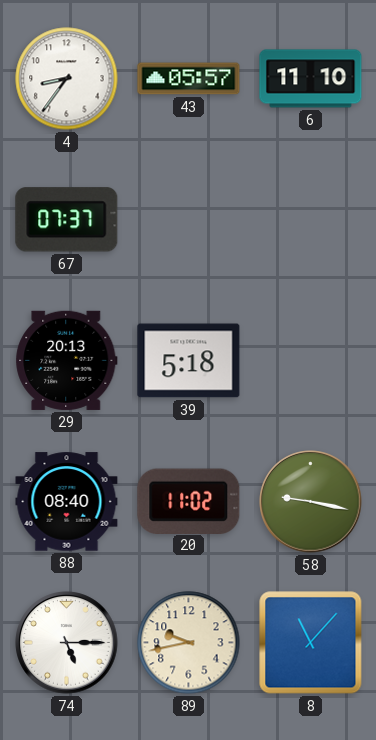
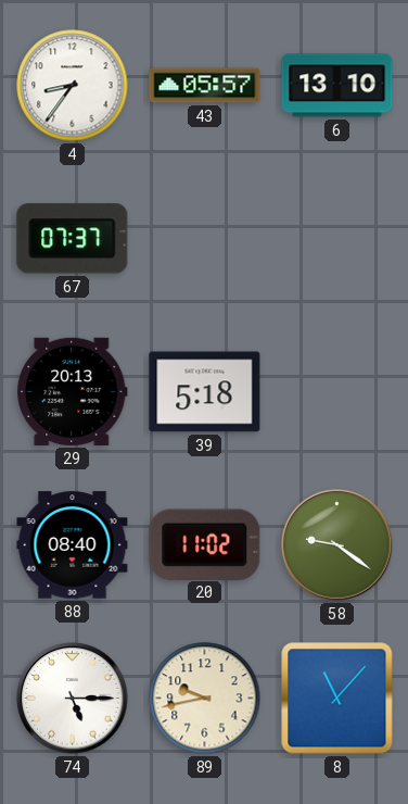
6: 11:10 -> 13:10
58: 9:17 -> 9:21
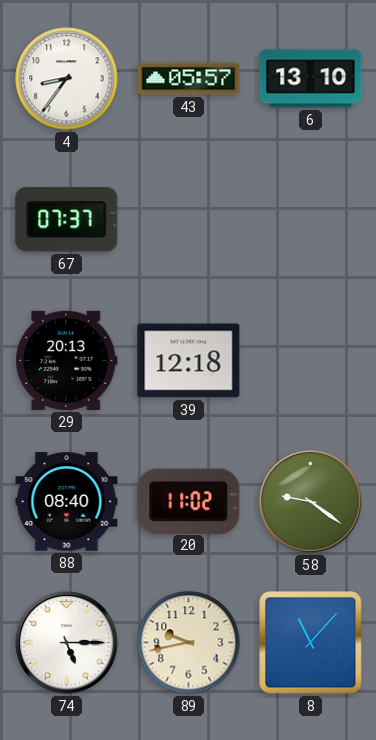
39: 5:18 -> 12:18
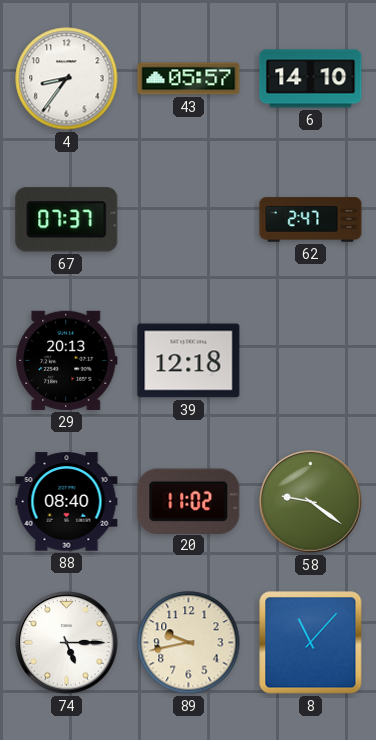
6: 13:10 -> 14:10
62: none -> 2:47
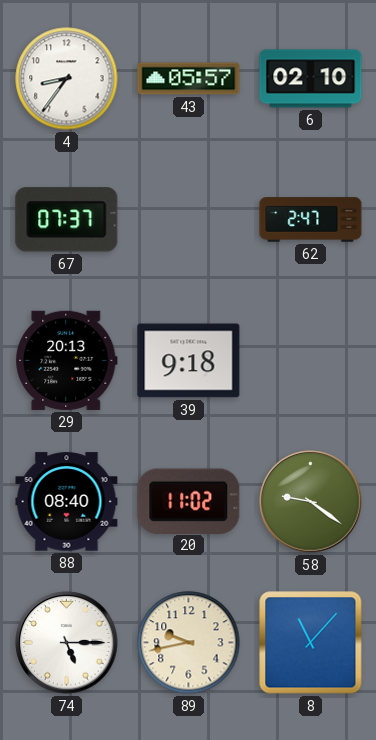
6: 14:10 -> 02:10
39: 12:18 -> 9:18
